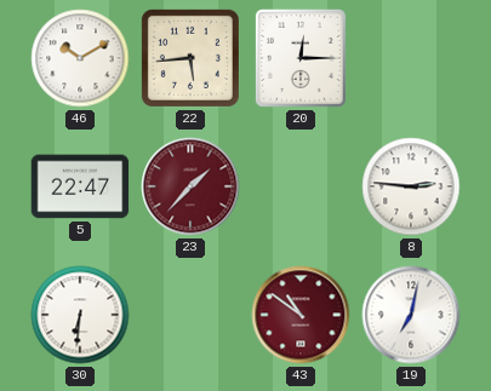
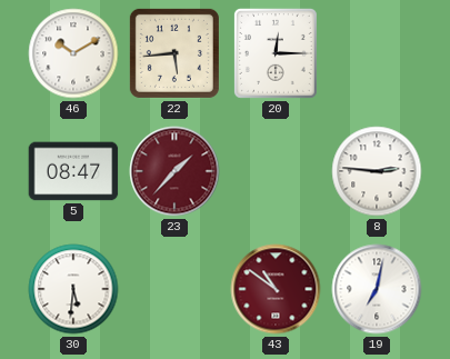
5: 22:47 -> 08:47
30: 6:31 -> 5:31
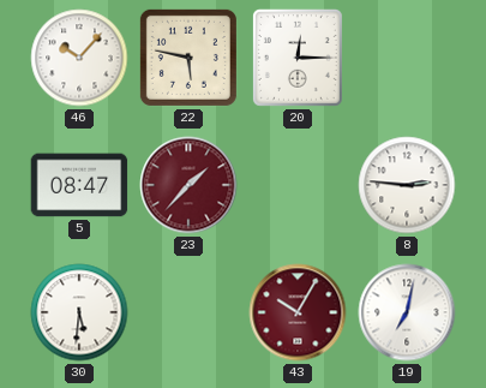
46: 10:10 -> 10:07
22: 5:44 -> 5:47
43: 10:51 -> 10:05
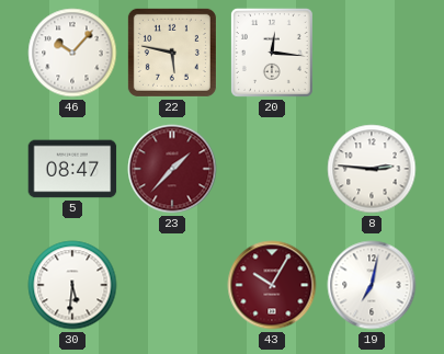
20: 12:15 -> 12:16
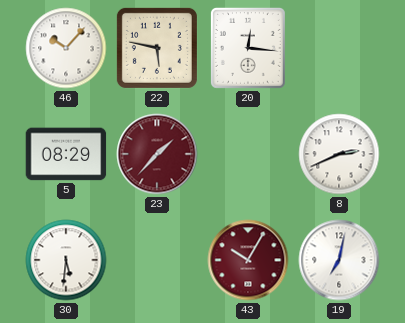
5: 08:47 -> 08:29
8: 2:46 -> 2:41
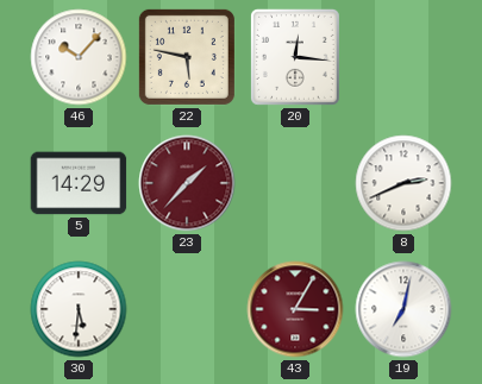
5: 08:29 -> 14:29
43: 10:05 -> 3:05
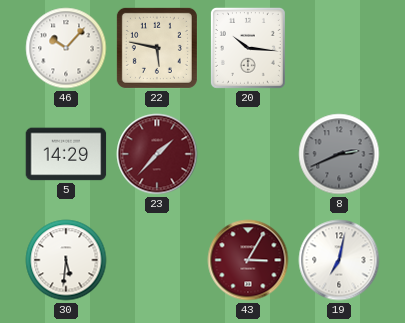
20: 12:16 -> 10:16
8 dial: white -> grey
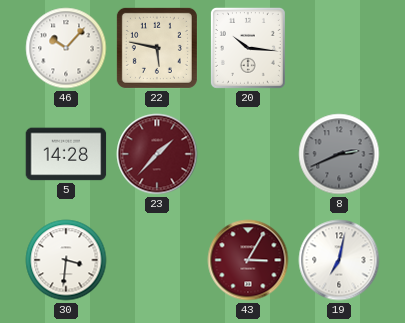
5: 14:29 -> 14:28
30: 5:31 -> 3:31
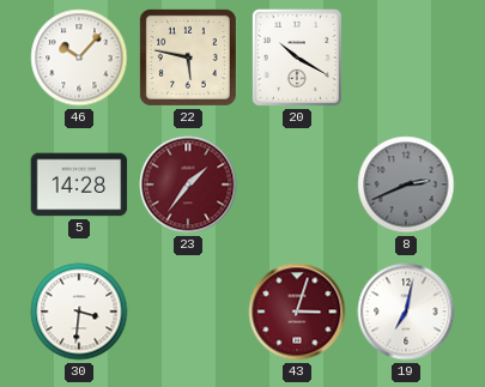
20: 10:16 -> 10:20
23: 1:37 -> 1:36
43: 3:05 -> 3:03
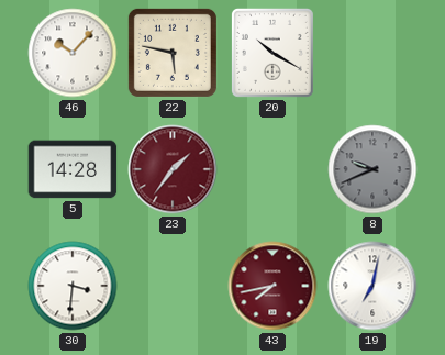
8: 2:41 -> 9:41
43: 3:03 -> 7:43
